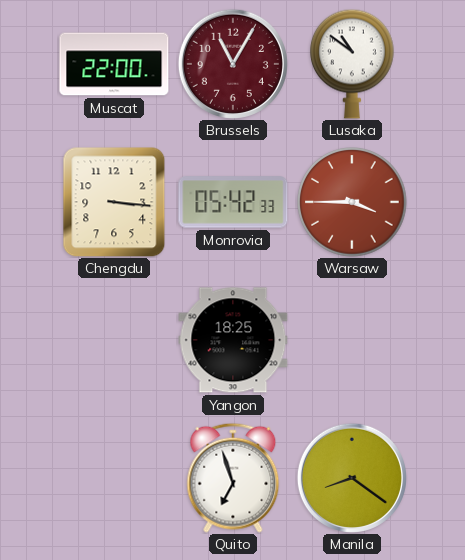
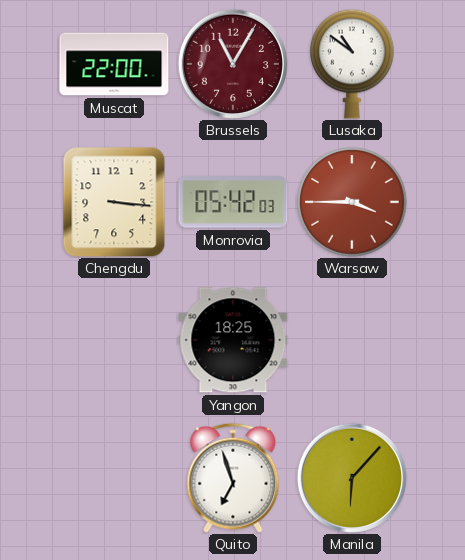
Monrovia: 05:42:33 -> 05:42:03
Manila: 8:21 -> 6:07
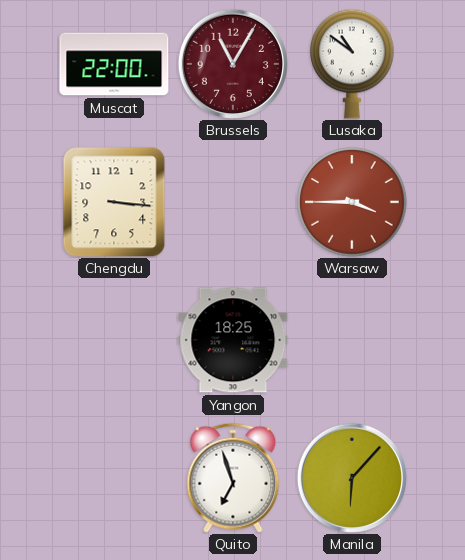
Monrovia: 05:42 -> none
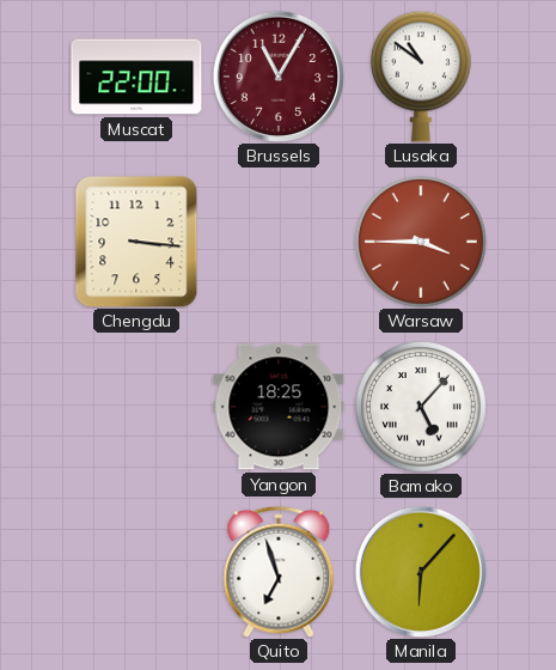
Bamako: none -> 5:07
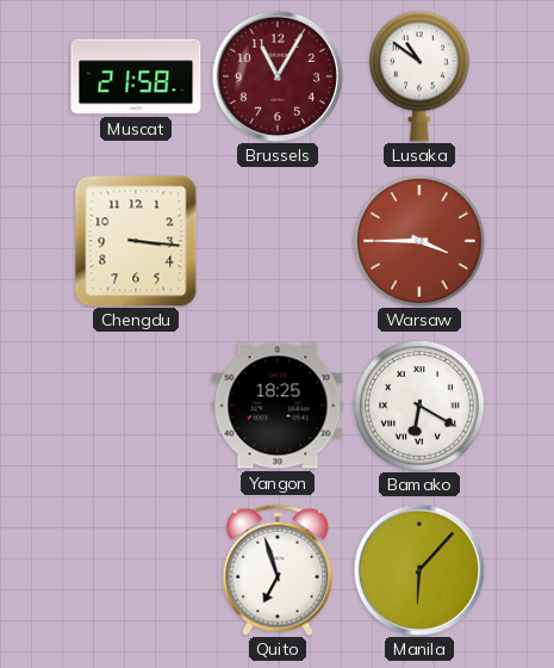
Muscat: 22:00 -> 21:58
Bamako: 5:07 -> 6:20
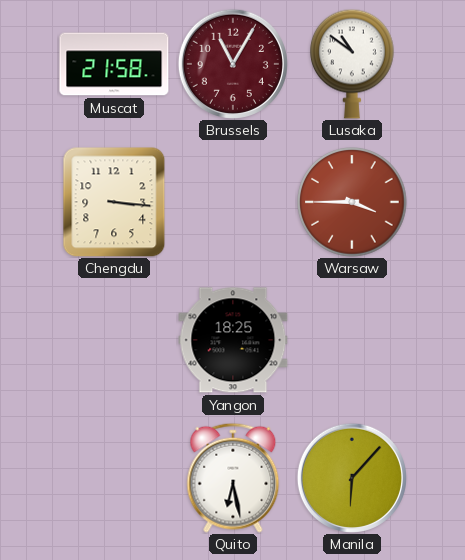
Bamako: 6:20 -> none
Quito: 6:57 -> 6:28
